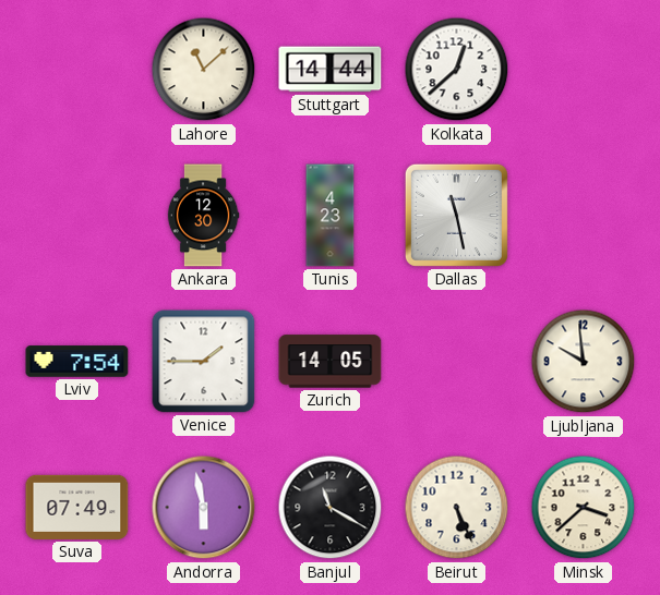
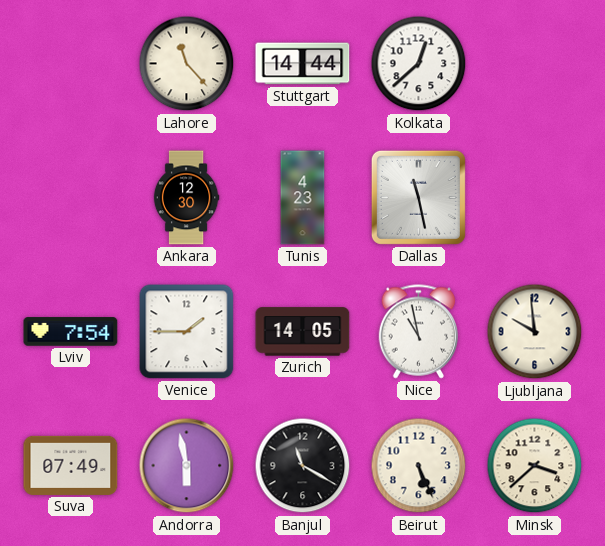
Lahore: 11:08 -> 11:23
Nice: none -> 10:58
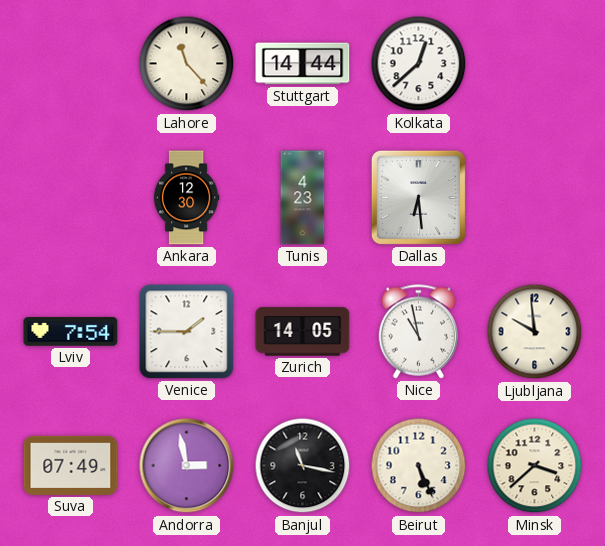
Dallas: 11:28 -> 6:29
Andorra: 5:58 -> 2:58
Banjul: 11:20 -> 11:17
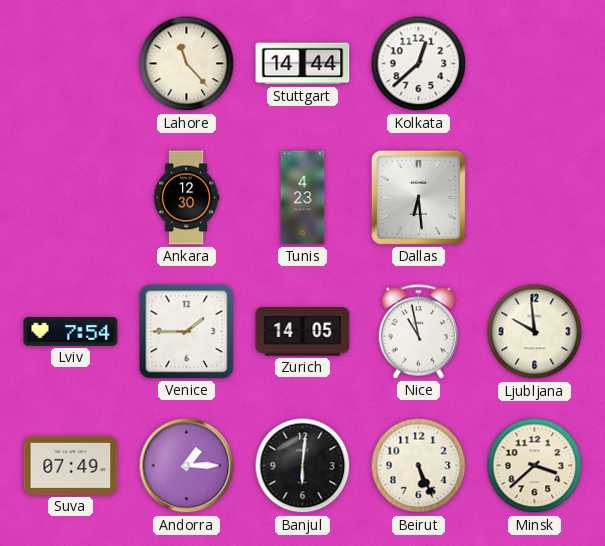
Andorra: 2:58 -> 1:15
Banjul: 11:17 -> 6:01
